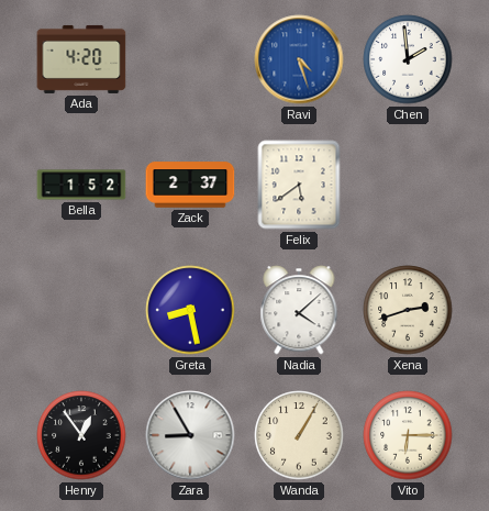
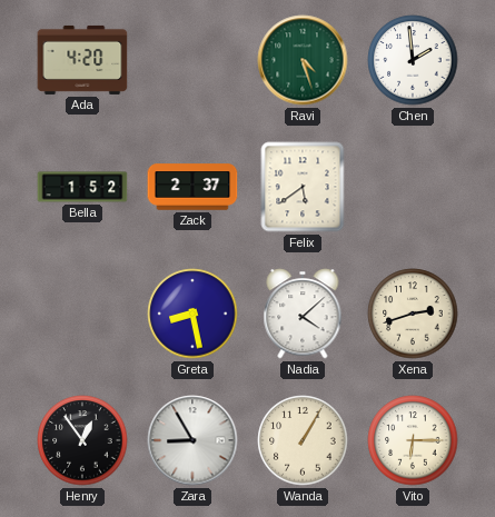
Ravi dial: blue -> green
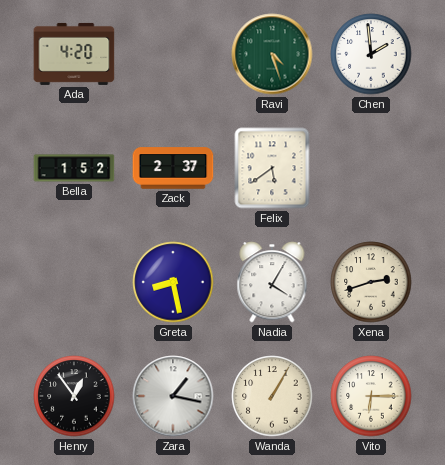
Nadia: 4:08 -> 4:05
Zara: 8:55 -> 1:17
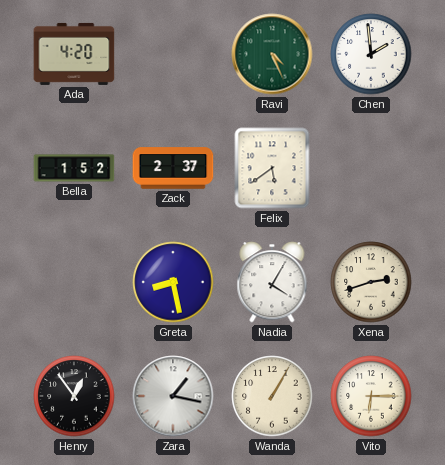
Ravi: 4:27 -> 4:26
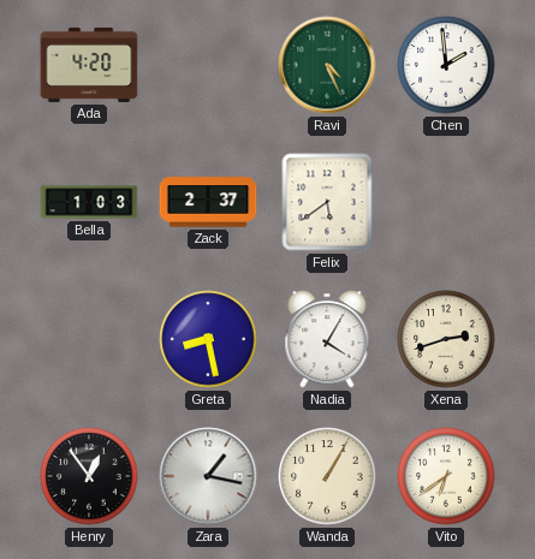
Bella: 1:52 -> 1:03
Vito: 6:15 -> 6:39
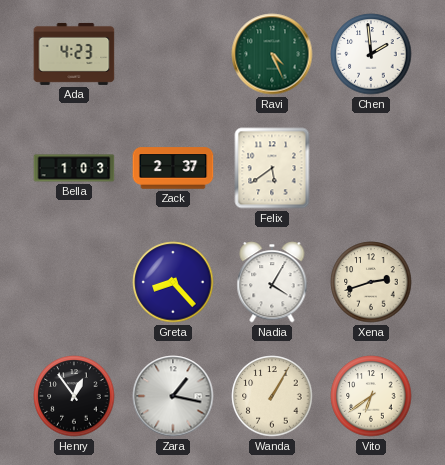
Ada: 4:20 -> 4:23
Greta: 8:28 -> 8:23
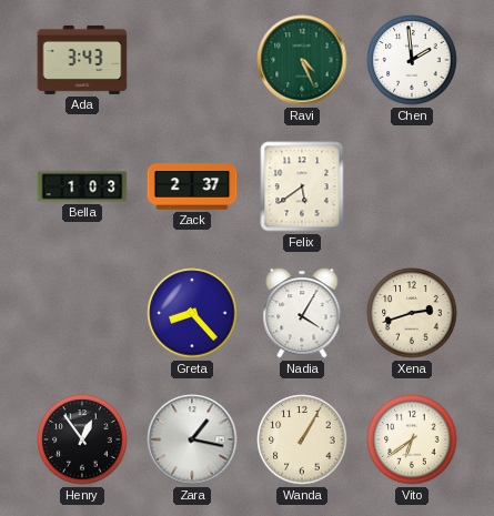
Ada: 4:23 -> 3:43
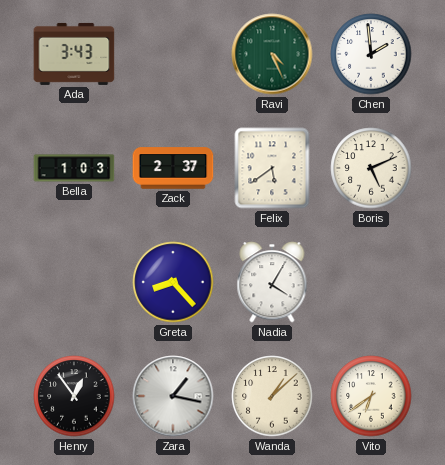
Boris: none -> 5:11
Xena: 2:42 -> none
Wanda: 1:05 -> 1:08
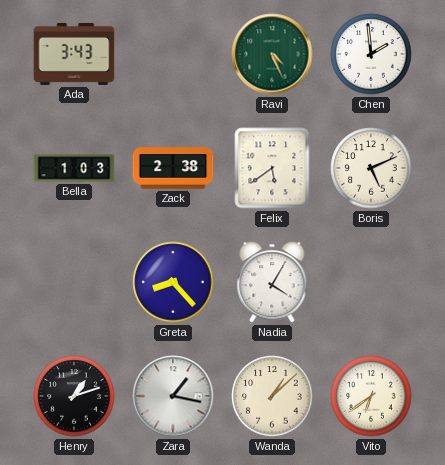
Zack: 2:37 -> 2:38
Henry: 12:54 -> 1:12
